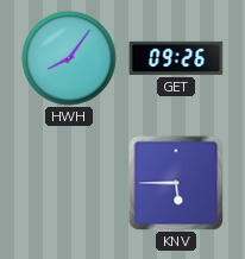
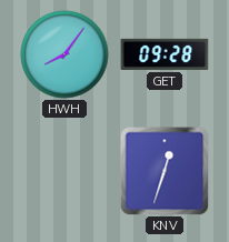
GET: 09:26 -> 09:28
KNV: 5:45 -> 12:33
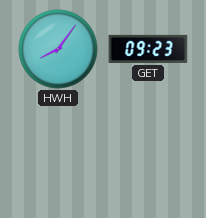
GET: 09:28 -> 09:23
KNV: 12:33 -> none
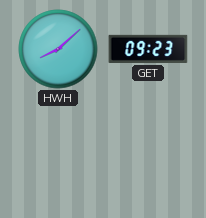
HWH: 8:06 -> 8:08
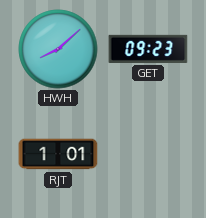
RJT: none -> 1:01
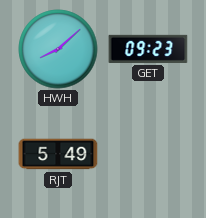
RJT: 1:01 -> 5:49
